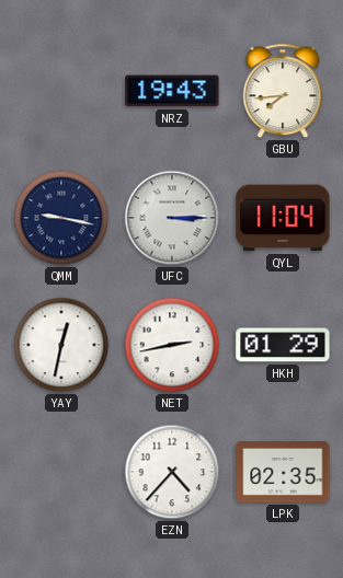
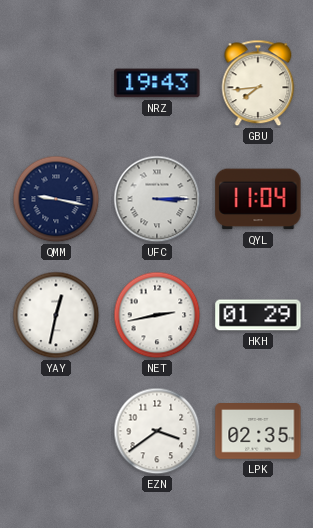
EZN: 4:37 -> 3:39
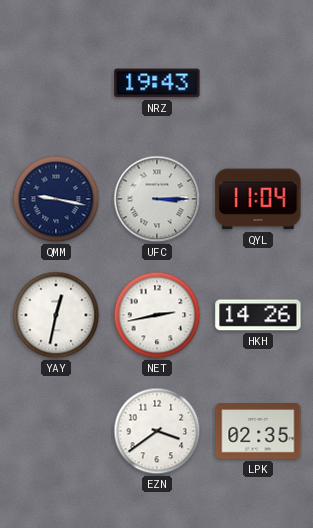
GBU: 7:44 -> none
HKH: 01:29 -> 14:26
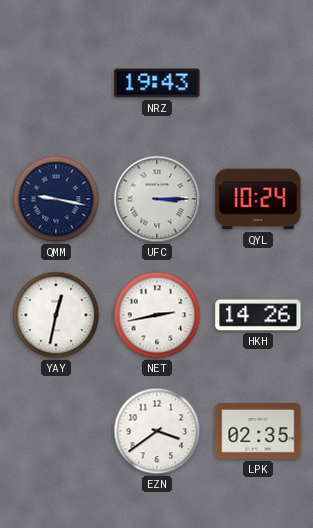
QYL: 11:04 -> 10:24
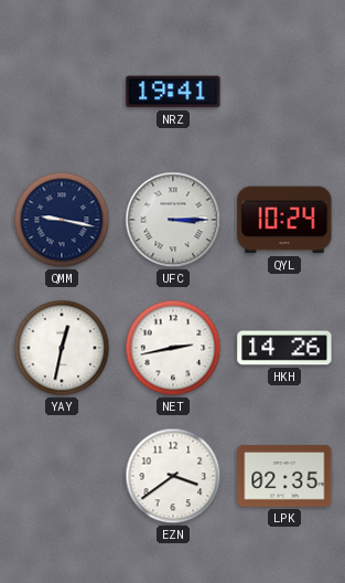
NRZ: 19:43 -> 19:41
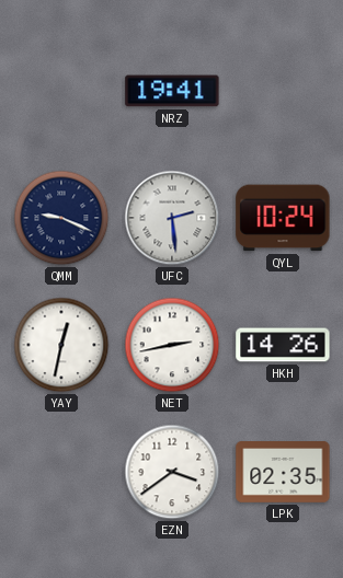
QMM: 9:17 -> 9:19
UFC: 3:15 -> 2:29
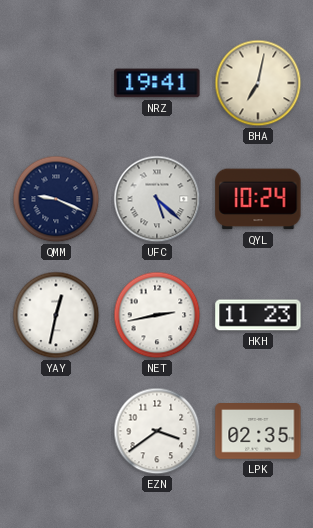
BHA: none -> 7:02
UFC: 2:29 -> 5:22
HKH: 14:26 -> 11:23
